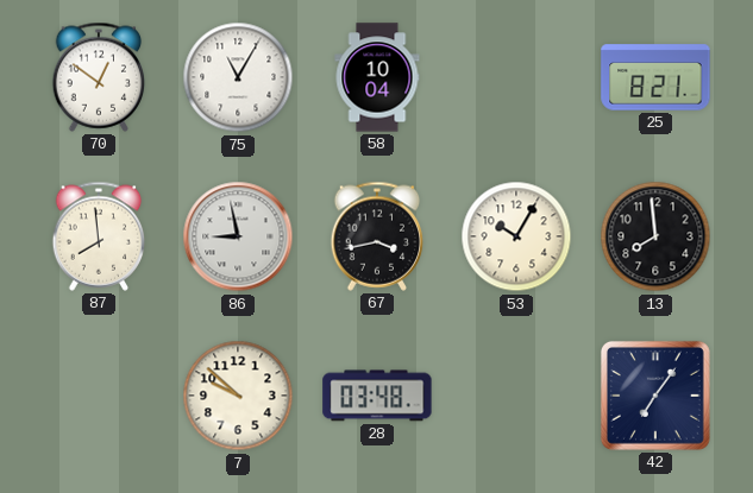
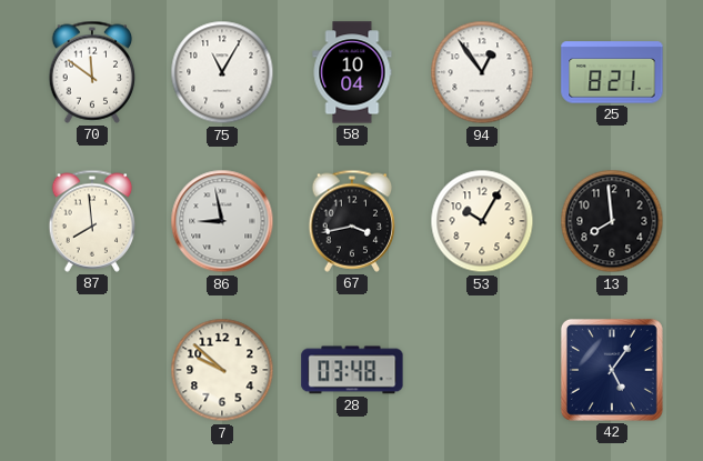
70: 12:51 -> 11:51
94: none -> 12:54
42: 7:06 -> 5:06
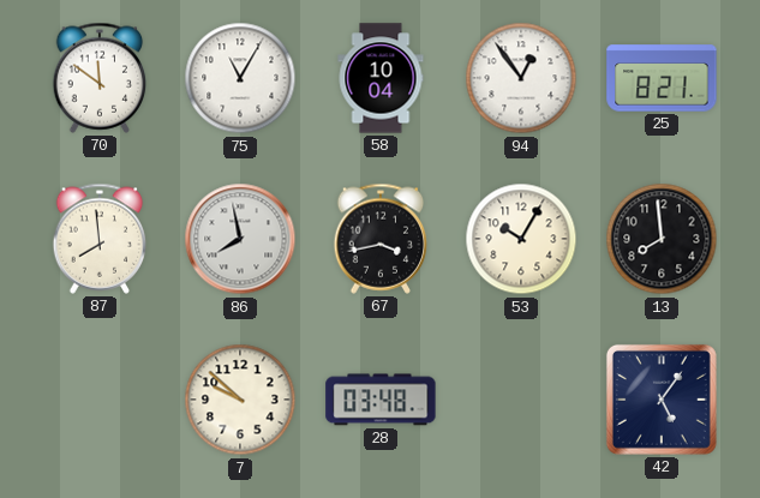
86: 8:58 -> 7:58
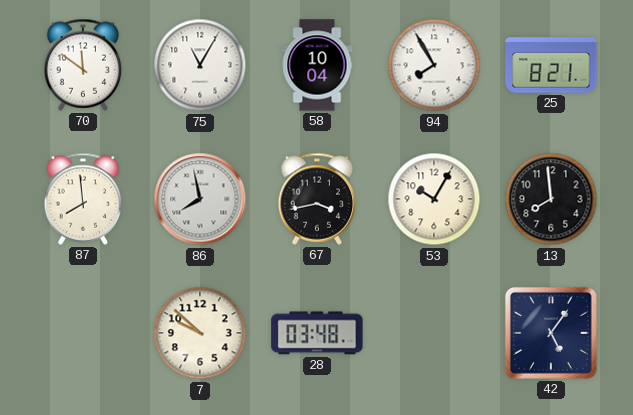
94: 12:54 -> 7:55
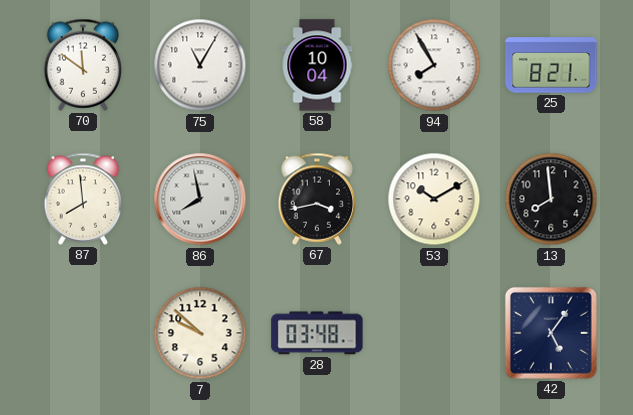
53: 10:05 -> 10:10
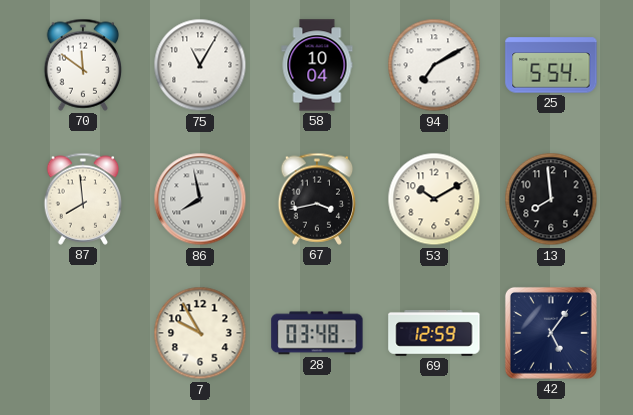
94: 7:55 -> 7:10
25: 8:21 -> 5:54
7: 9:52 -> 9:55
69: none -> 12:59
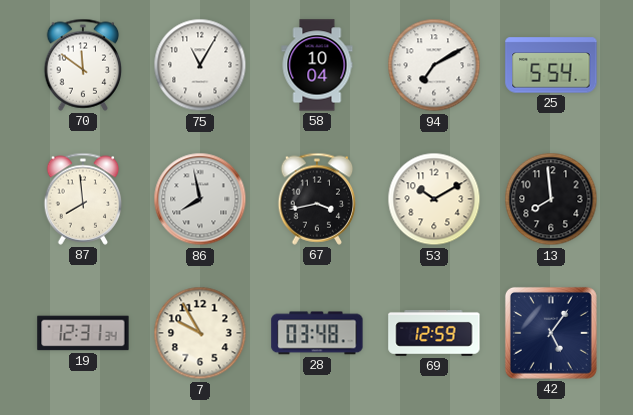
19: none -> 12:31
